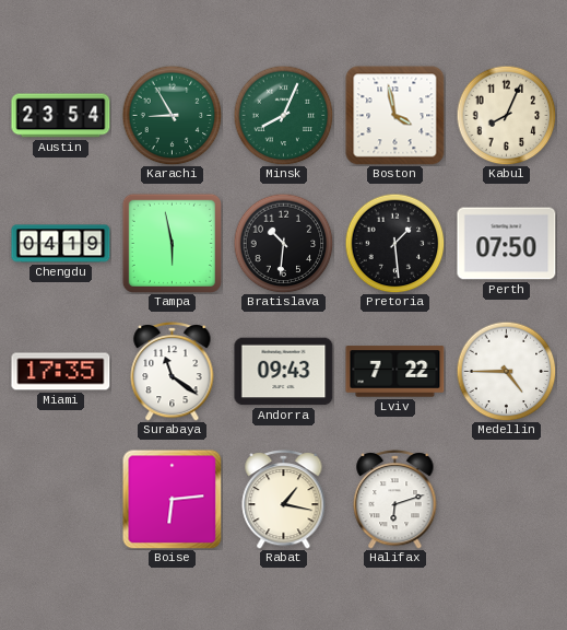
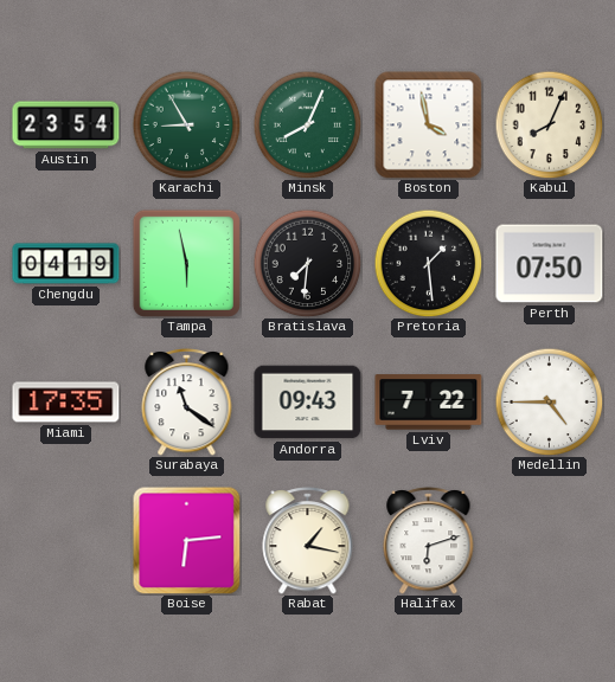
Bratislava: 10:31 -> 7:31
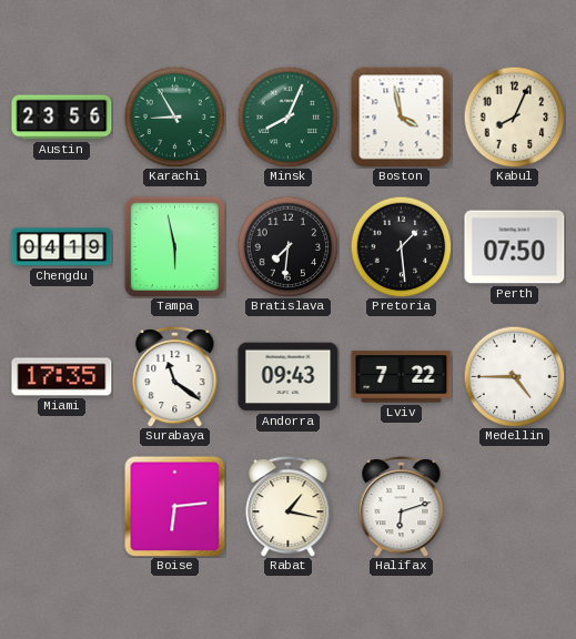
Austin: 23:54 -> 23:56
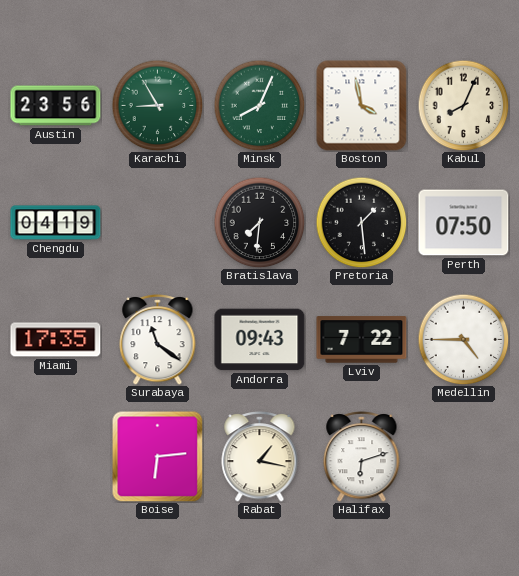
Tampa: 5:58 -> none
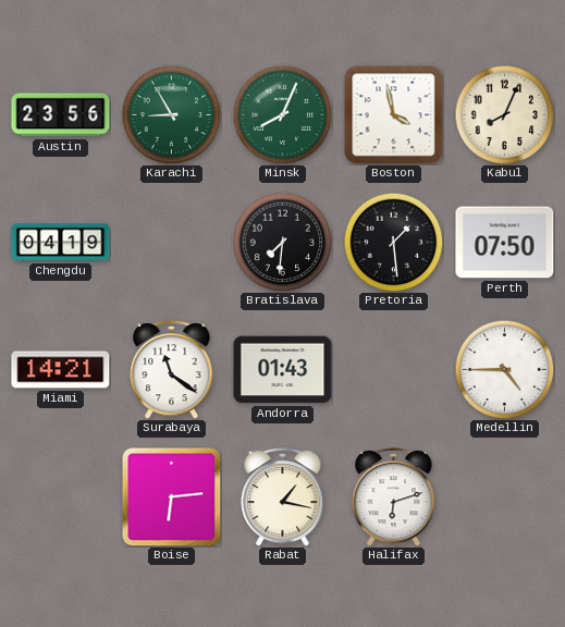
Miami: 17:35 -> 14:21
Andorra: 09:43 -> 01:43
Lviv: 7:22 -> none
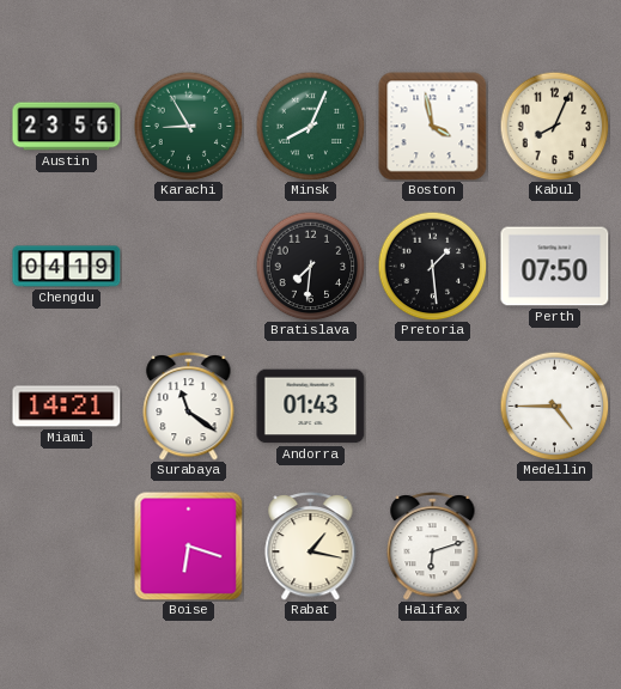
Boise: 6:14 -> 6:18
